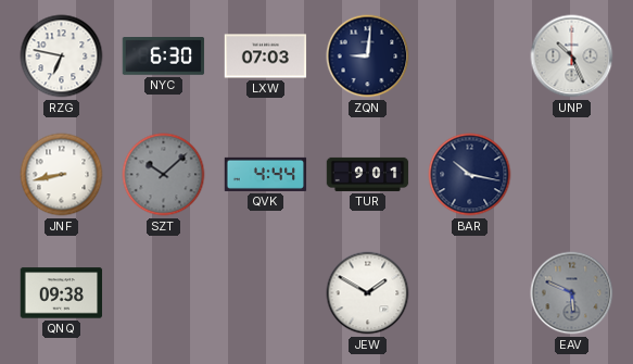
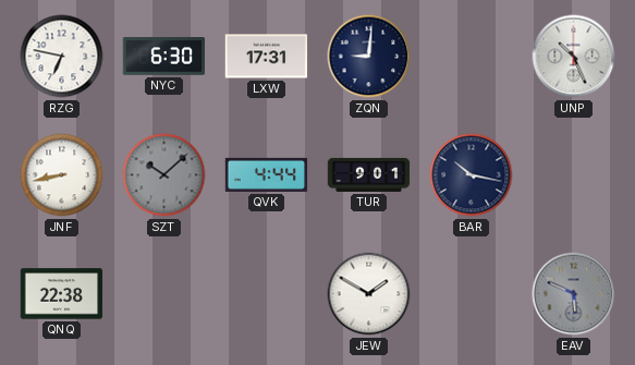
LXW: 07:03 -> 17:31
QNQ: 09:38 -> 22:38
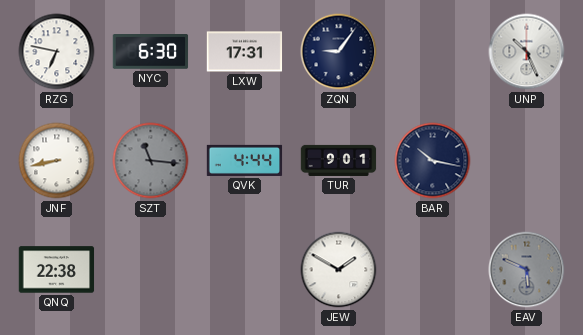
ZQN: 9:01 -> 9:06
SZT: 10:08 -> 11:16
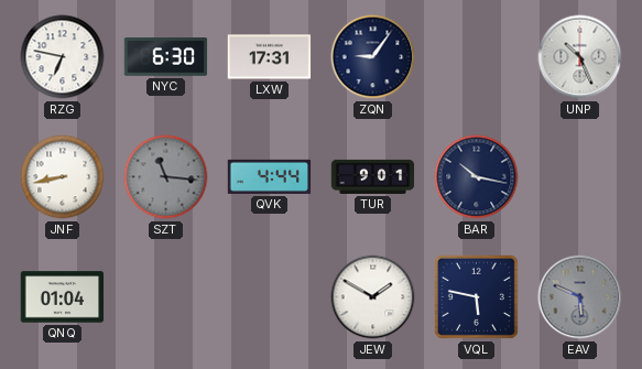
QNQ: 22:38 -> 01:04
VQL: none -> 5:47
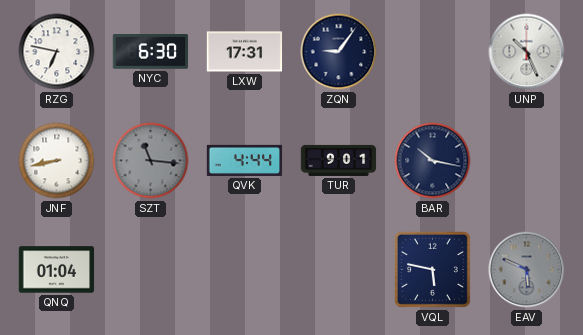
JEW: 1:50 -> none
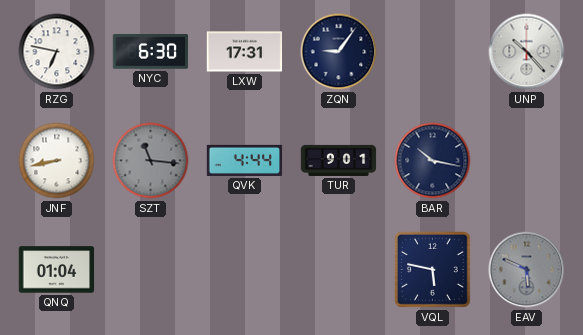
UNP: 10:26 -> 10:23
